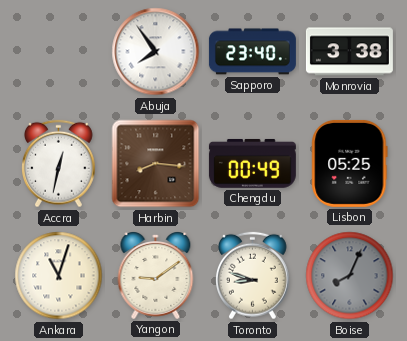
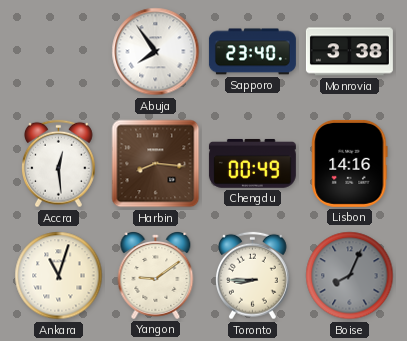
Accra: 12:32 -> 12:29
Lisbon: 05:25 -> 14:16
Toronto: 8:48 -> 8:45
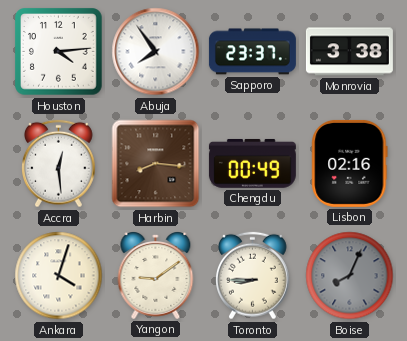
Houston: none -> 4:14
Sapporo: 23:40 -> 23:37
Lisbon: 14:16 -> 02:16
Ankara: 11:03 -> 4:03
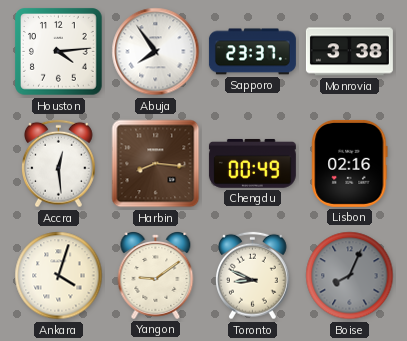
Toronto: 8:45 -> 8:49
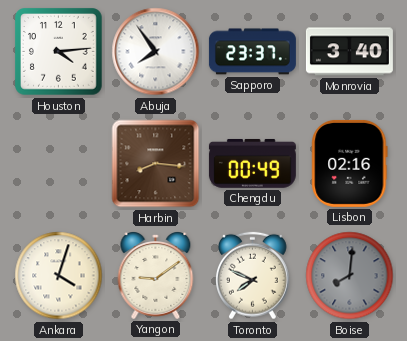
Monrovia: 3:38 -> 3:40
Accra: 12:29 -> none
Toronto: 8:49 -> 7:49
Boise: 8:04 -> 8:01
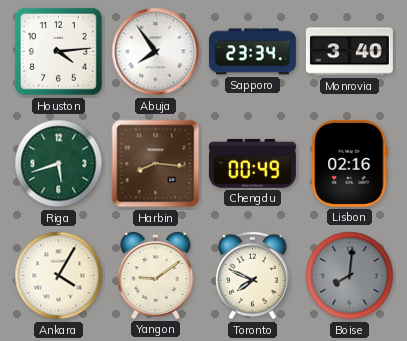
Sapporo: 23:37 -> 23:34
Riga: none -> 5:42
Ankara: 4:03 -> 4:05
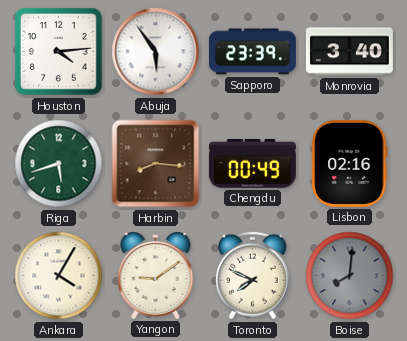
Abuja: 7:54 -> 5:54
Sapporo: 23:34 -> 23:39
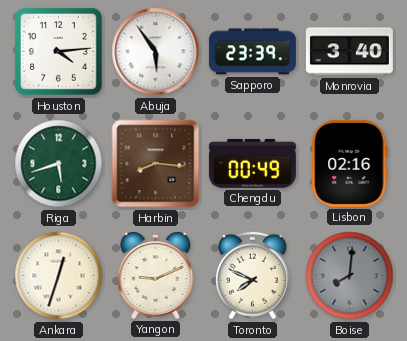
Ankara: 4:05 -> 12:33
Yangon: 9:09 -> 9:11
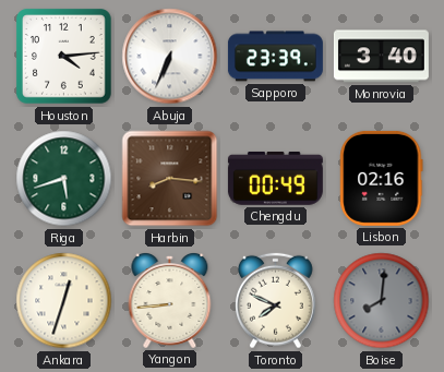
Abuja: 5:54 -> 6:34
Yangon: 9:11 -> 8:44
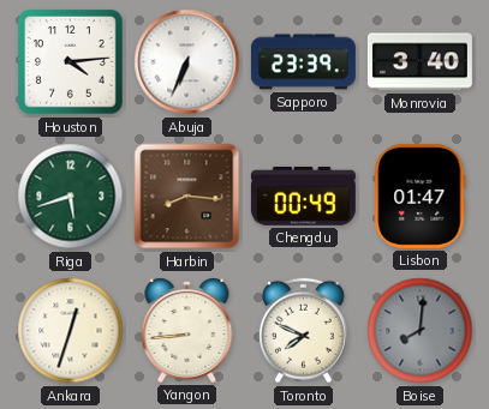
Lisbon: 02:16 -> 01:47
